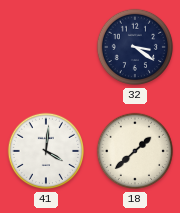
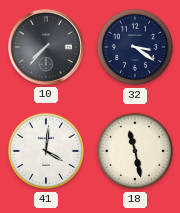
10: none -> 7:37
18: 1:38 -> 11:28
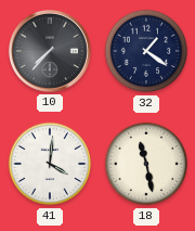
32: 3:21 -> 1:21
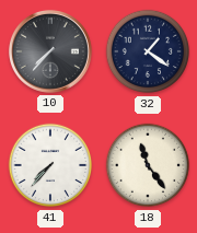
41: 4:01 -> 7:37
18: 11:28 -> 11:24
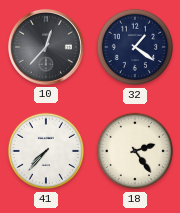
10: 7:37 -> 12:37
18: 11:24 -> 2:24
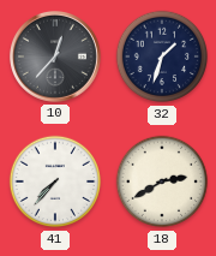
32: 1:21 -> 1:33
18: 2:24 -> 2:40
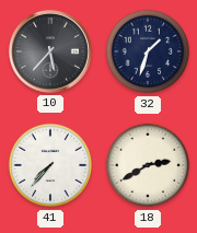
10: 12:37 -> 5:37
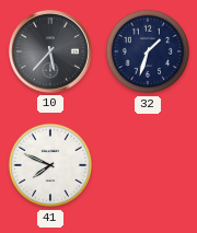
41: 7:37 -> 7:49
18: 2:40 -> none
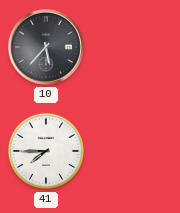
32: 1:33 -> none
41: 7:49 -> 7:45
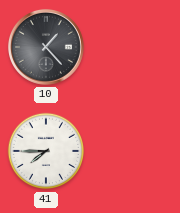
10: 5:37 -> 1:23
